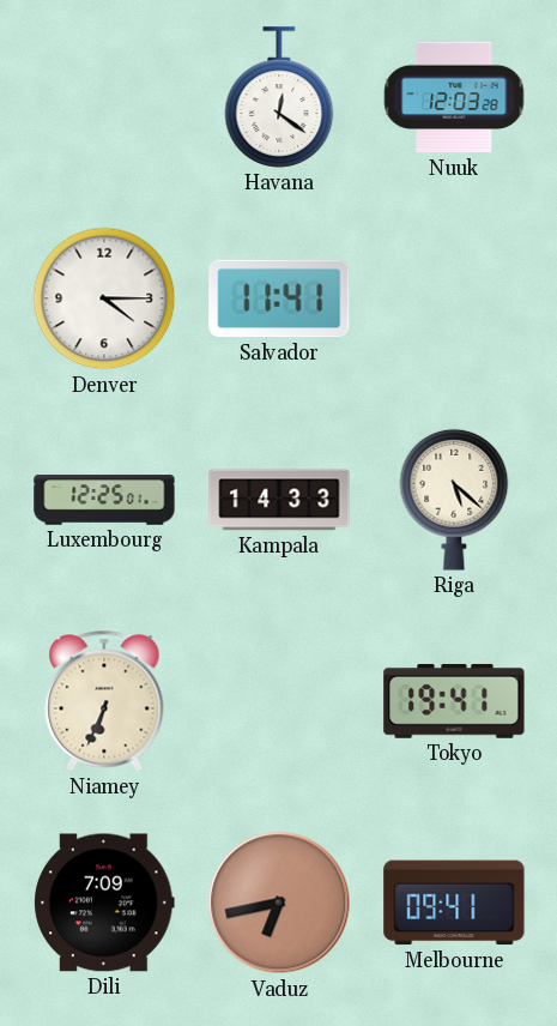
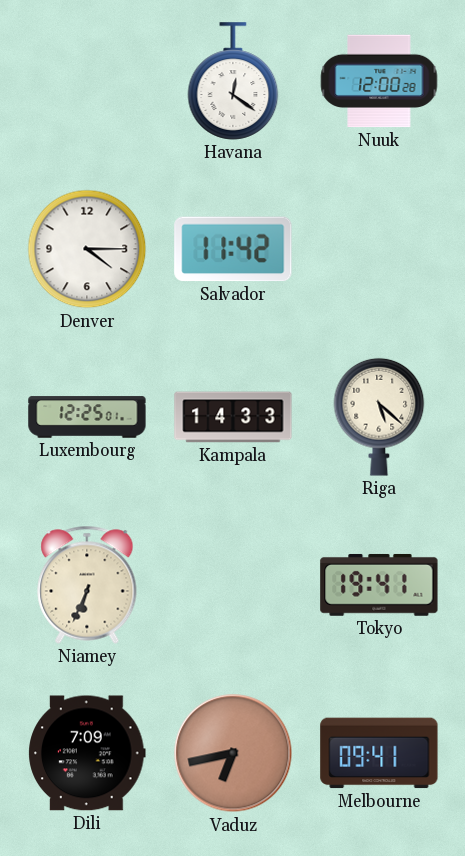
Nuuk: 12:03 -> 12:00
Salvador: 11:41 -> 11:42
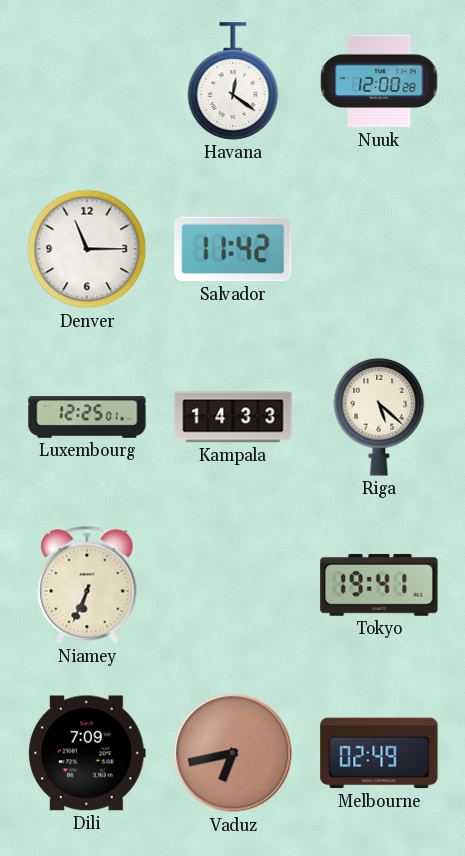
Denver: 4:15 -> 11:15
Melbourne: 09:41 -> 02:49
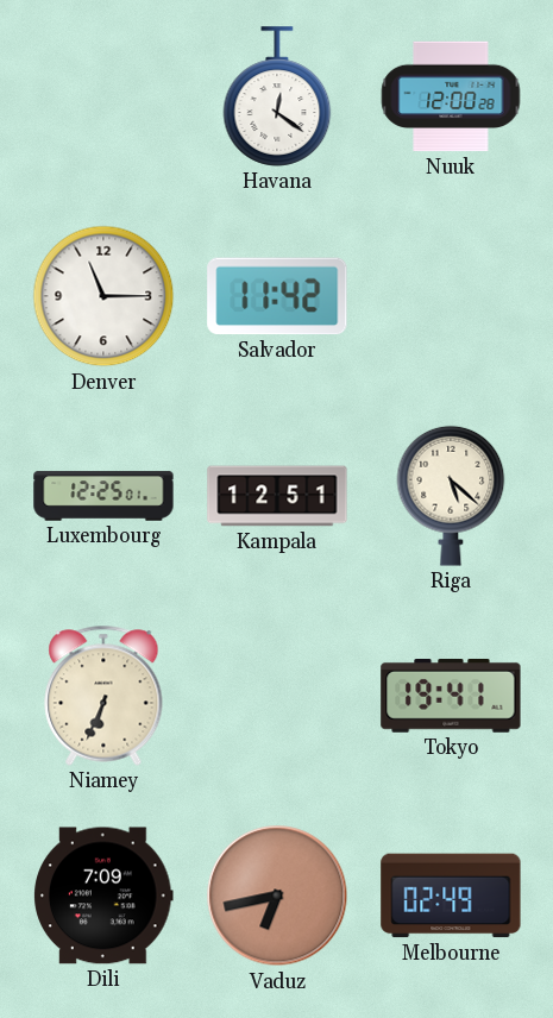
Kampala: 14:33 -> 12:51
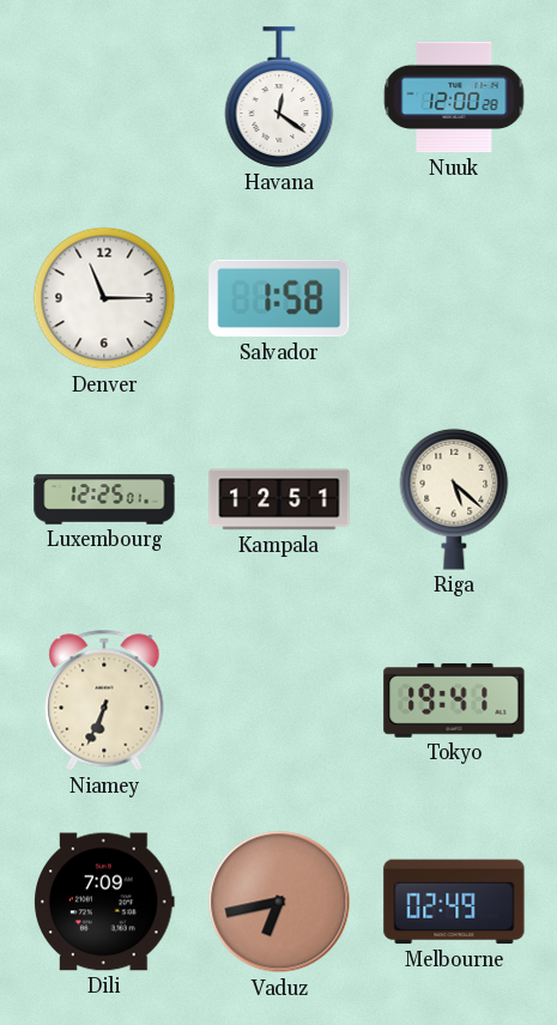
Salvador: 11:42 -> 1:58
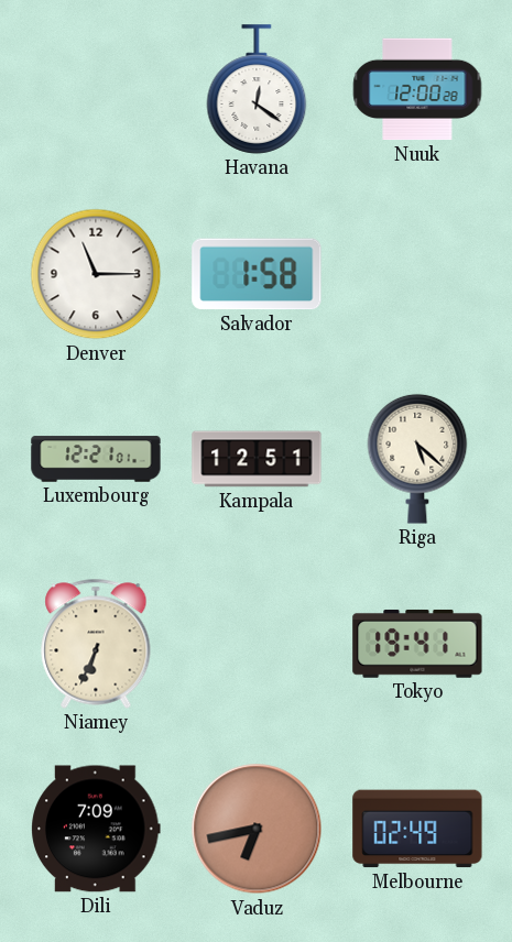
Luxembourg: 12:25 -> 12:21
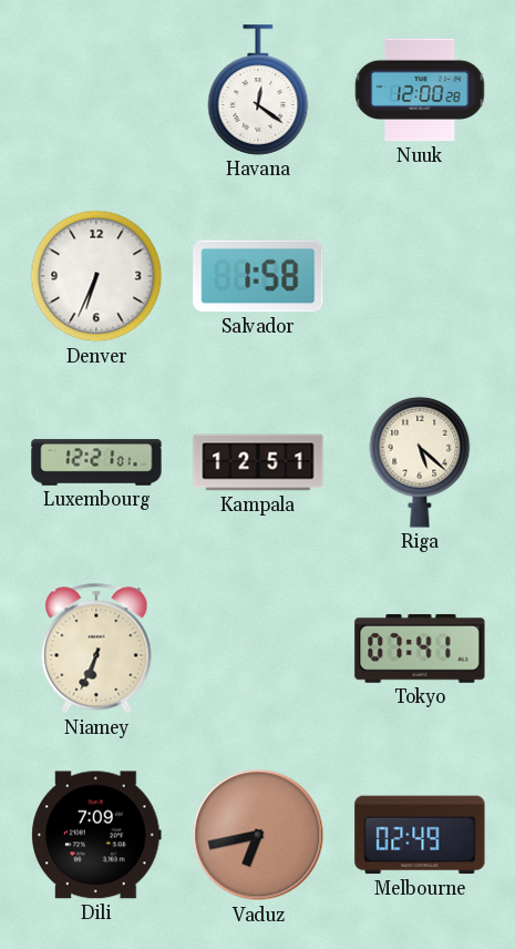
Denver: 11:15 -> 6:34
Tokyo: 19:41 -> 07:41
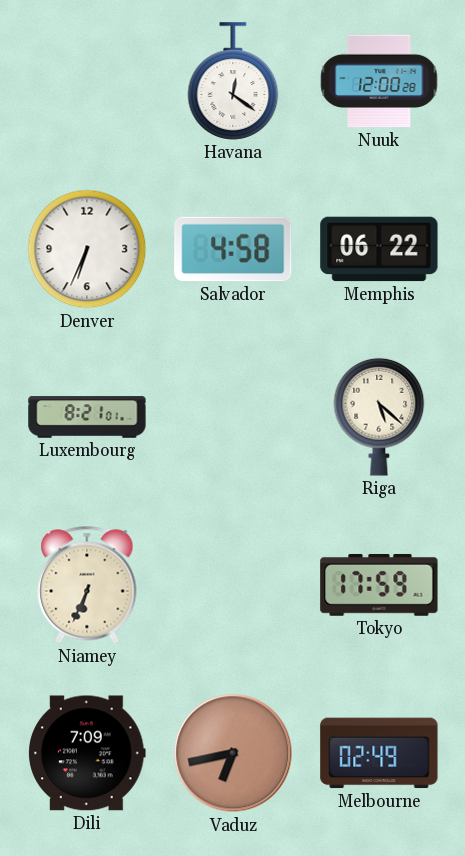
Salvador: 1:58 -> 4:58
Memphis: none -> 06:22
Luxembourg: 12:21 -> 8:21
Kampala: 12:51 -> none
Tokyo: 07:41 -> 17:59
